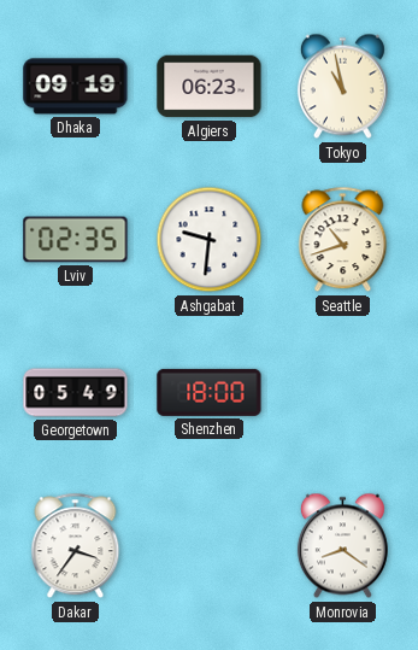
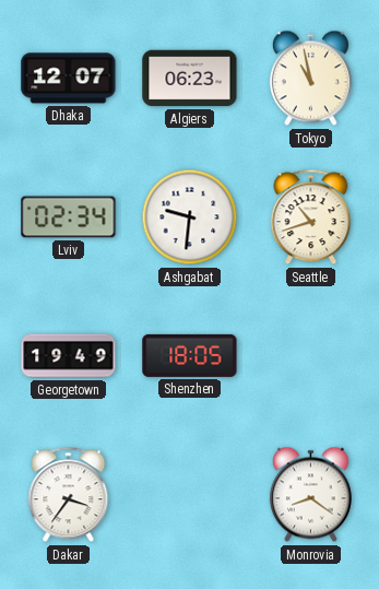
Dhaka: 09:19 -> 12:07
Lviv: 02:35 -> 02:34
Georgetown: 05:49 -> 19:49
Shenzhen: 18:00 -> 18:05
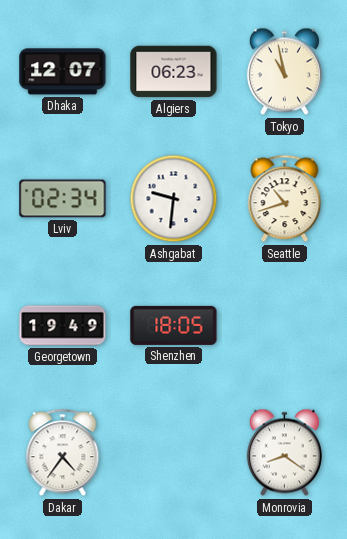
Dakar: 3:36 -> 4:36
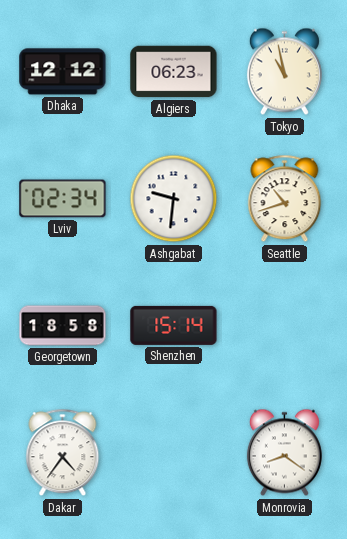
Dhaka: 12:07 -> 12:12
Georgetown: 19:49 -> 18:58
Shenzhen: 18:05 -> 15:14
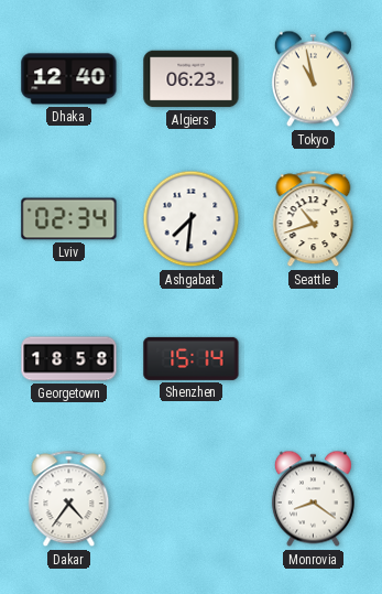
Dhaka: 12:12 -> 12:40
Ashgabat: 9:31 -> 7:31
